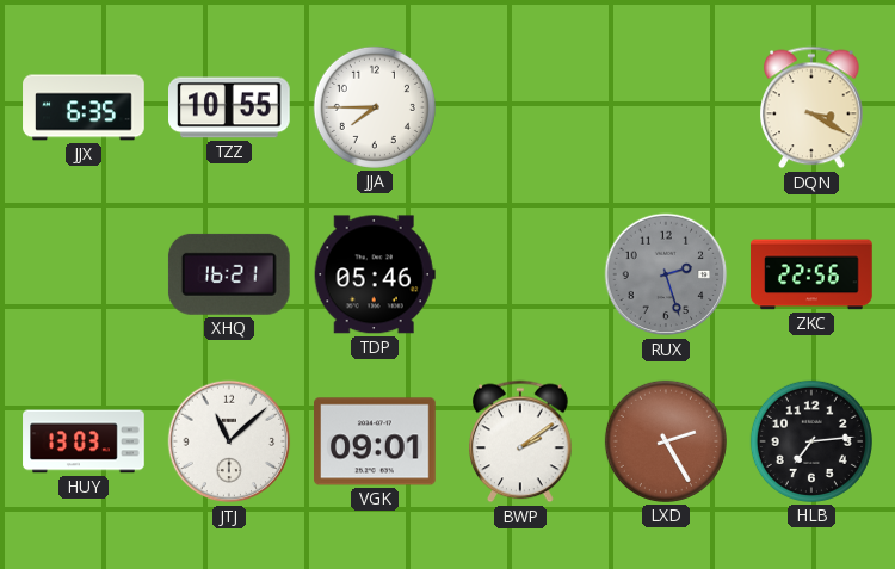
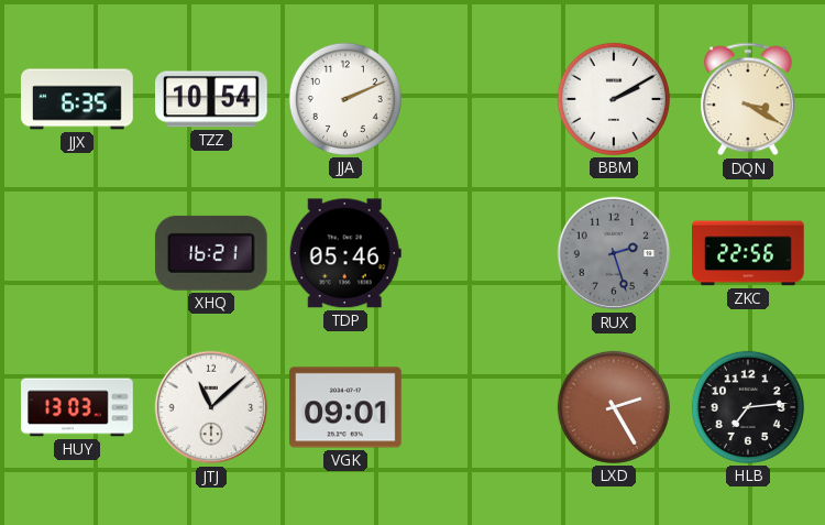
TZZ: 10:55 -> 10:54
JJA: 7:45 -> 2:11
BBM: none -> 2:10
BWP: 2:09 -> none
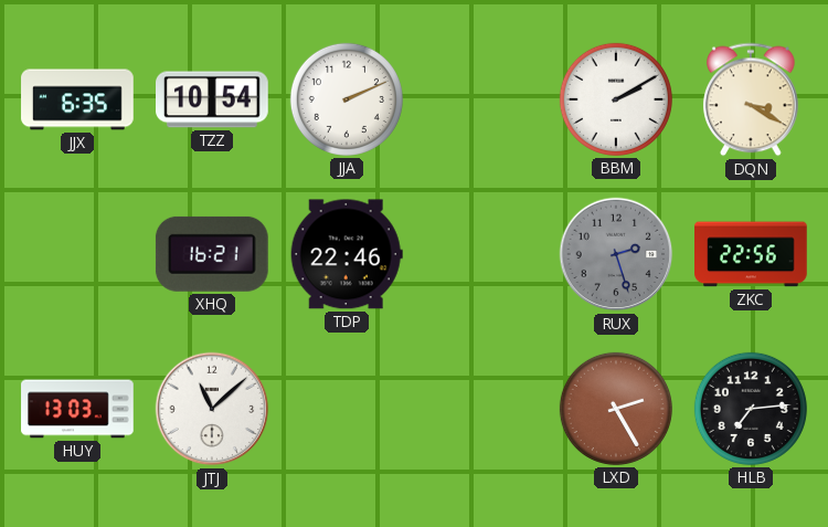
TDP: 05:46 -> 22:46
VGK: 09:01 -> none
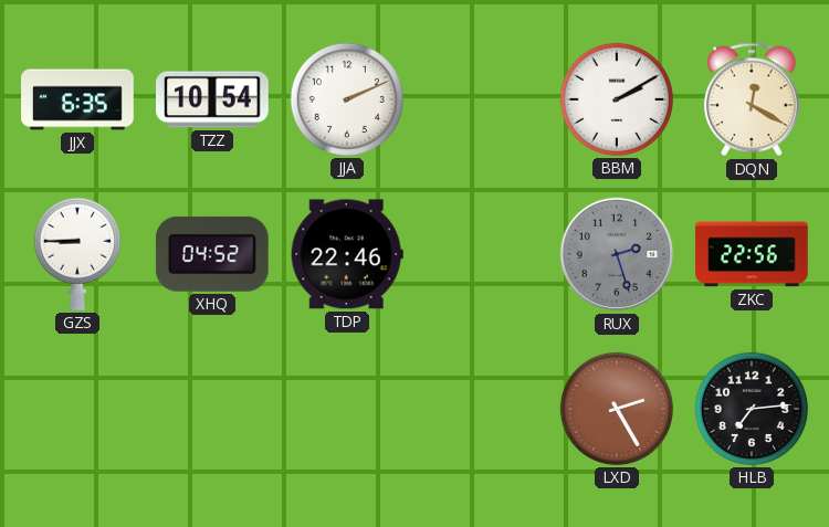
DQN: 3:20 -> 12:20
GZS: none -> 8:45
XHQ: 16:21 -> 04:52
HUY: 13:03 -> none
JTJ: 11:08 -> none
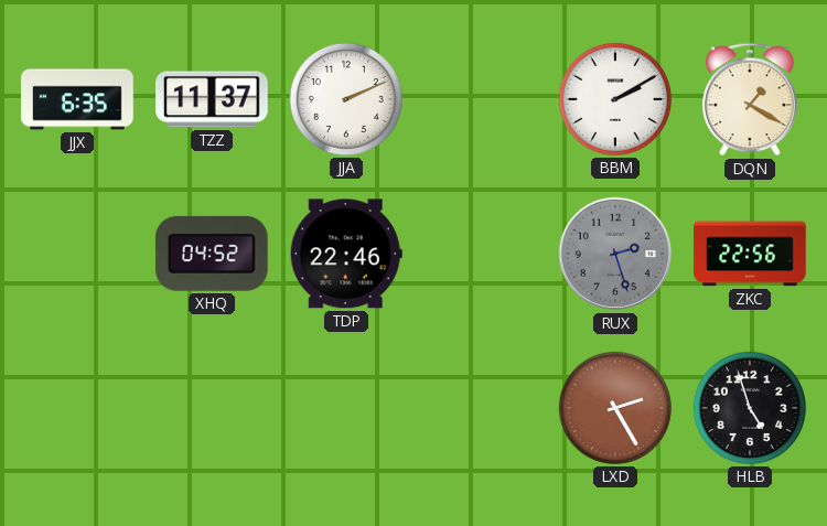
TZZ: 10:54 -> 11:37
DQN: 12:20 -> 1:20
GZS: 8:45 -> none
HLB: 7:14 -> 4:57
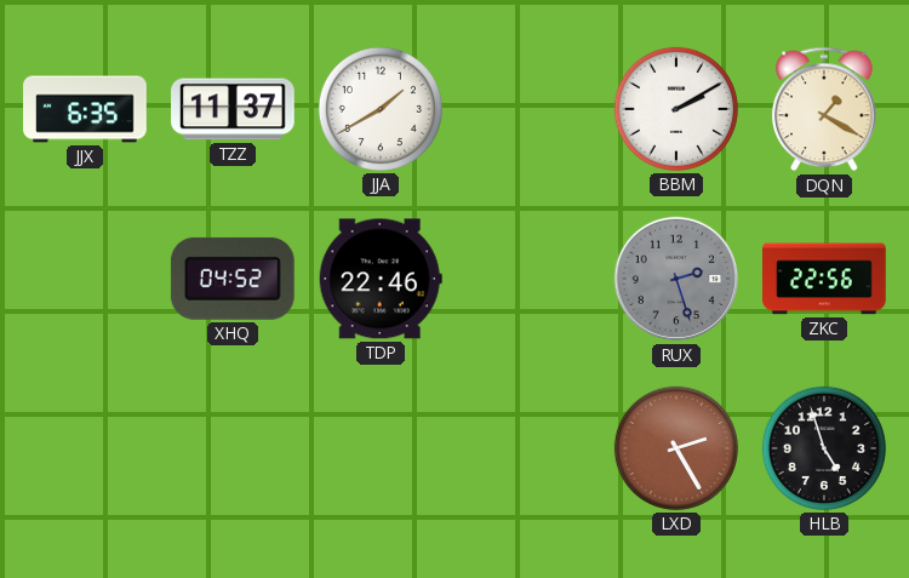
JJA: 2:11 -> 1:40
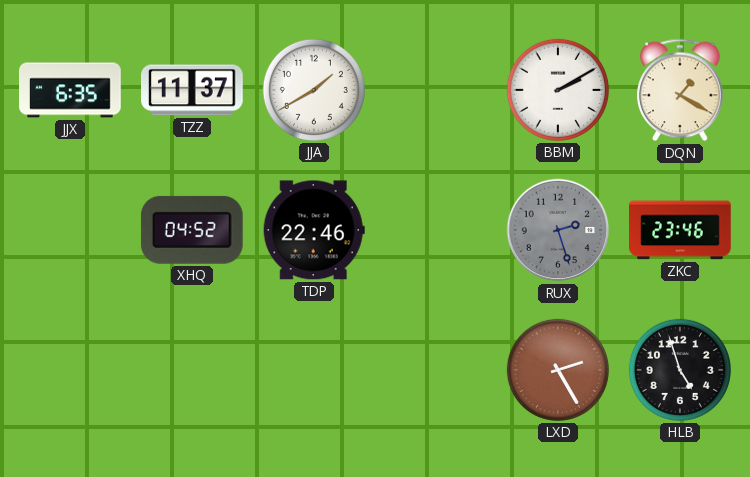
ZKC: 22:56 -> 23:46
